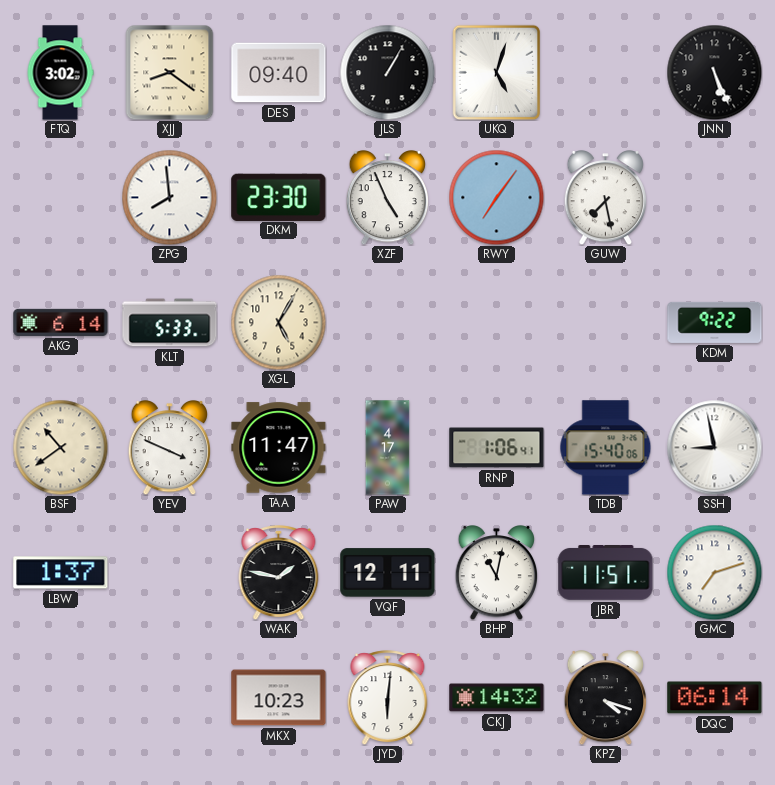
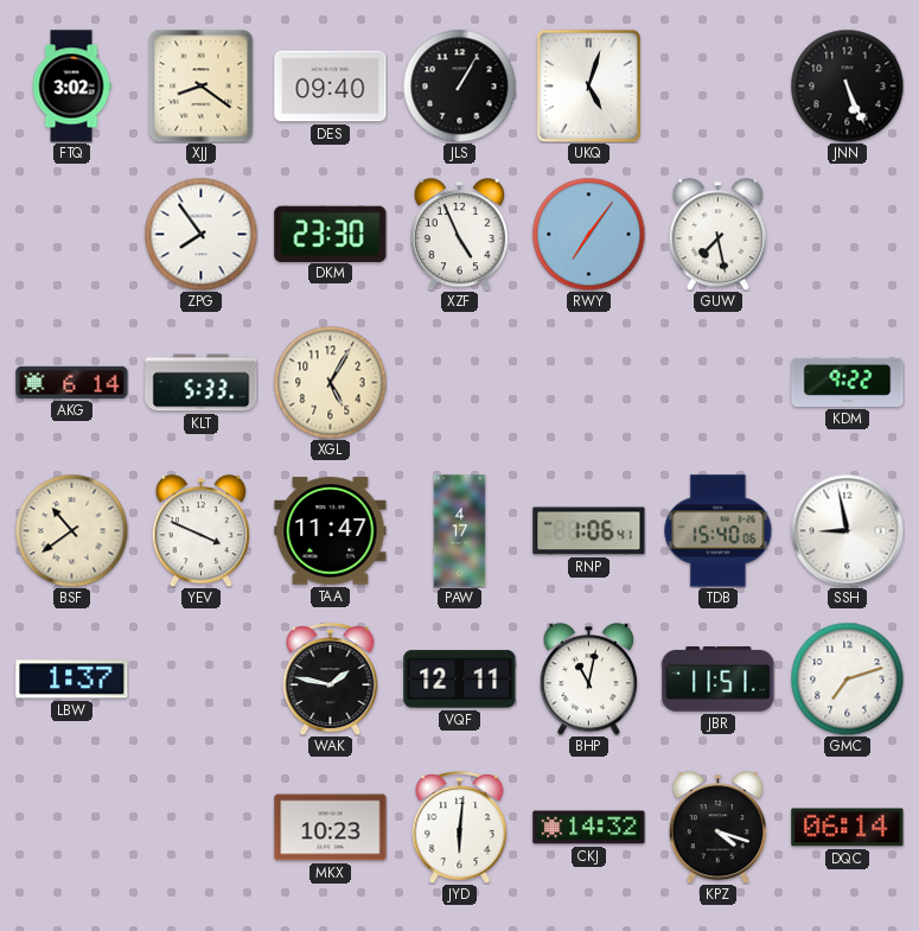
ZPG: 7:59 -> 7:54
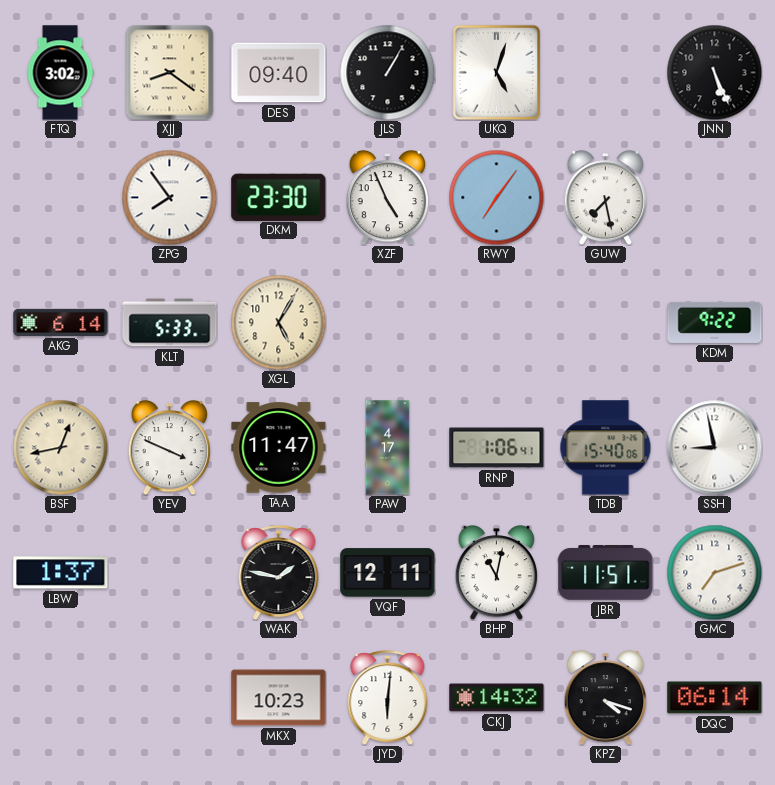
BSF: 10:39 -> 12:43
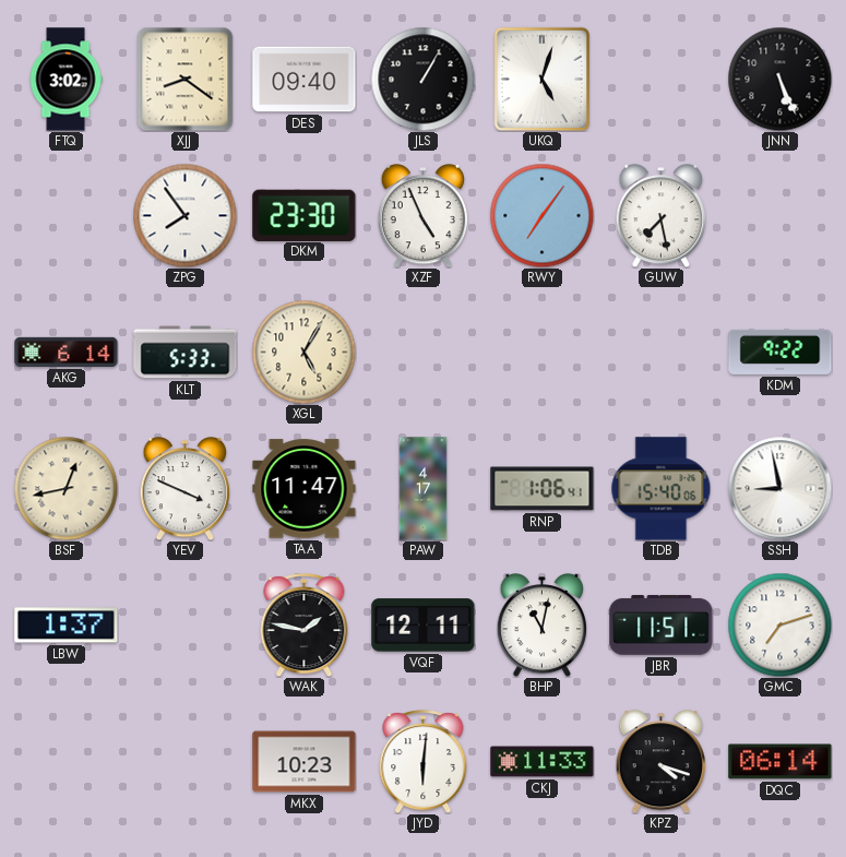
CKJ: 14:32 -> 11:33
